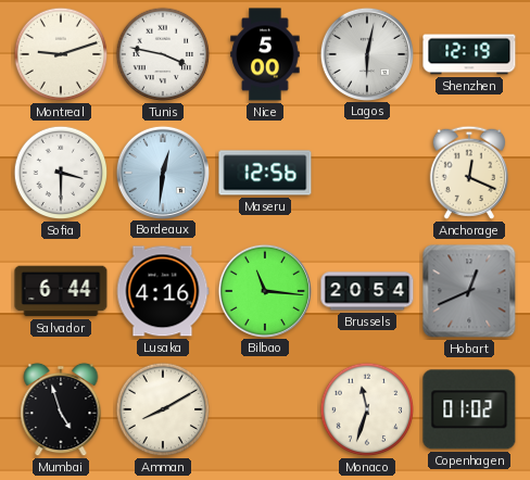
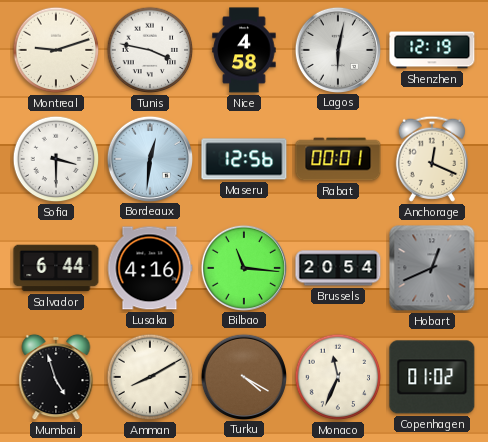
Nice: 5:00 -> 4:58
Rabat: none -> 00:01
Turku: none -> 4:20
Monaco: 11:33 -> 11:34
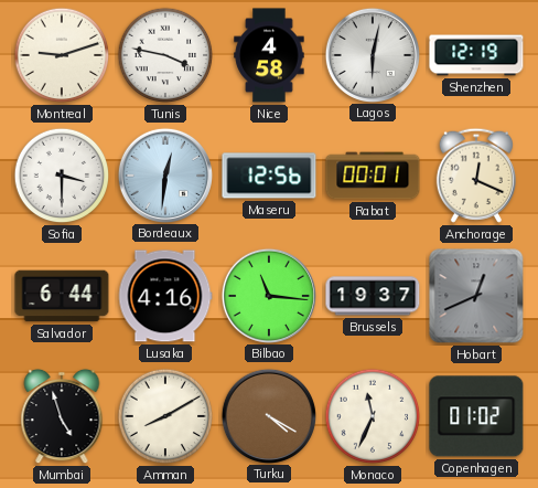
Brussels: 20:54 -> 19:37
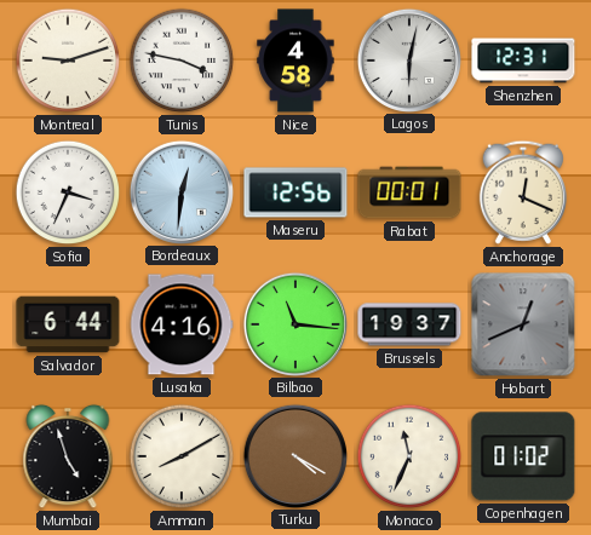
Shenzhen: 12:19 -> 12:31
Sofia: 3:30 -> 3:34
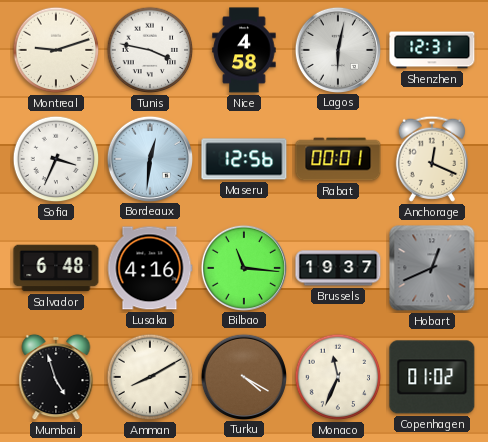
Salvador: 6:44 -> 6:48
